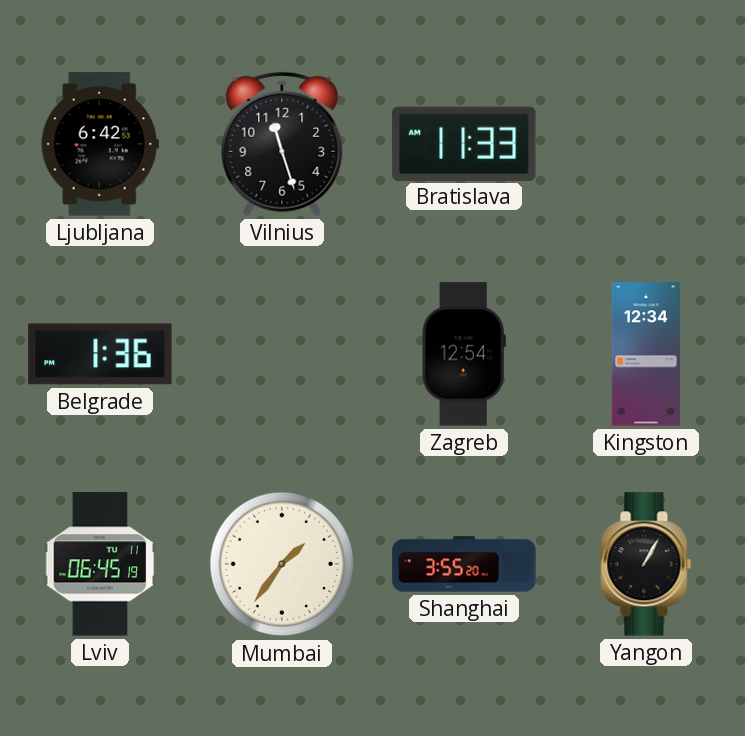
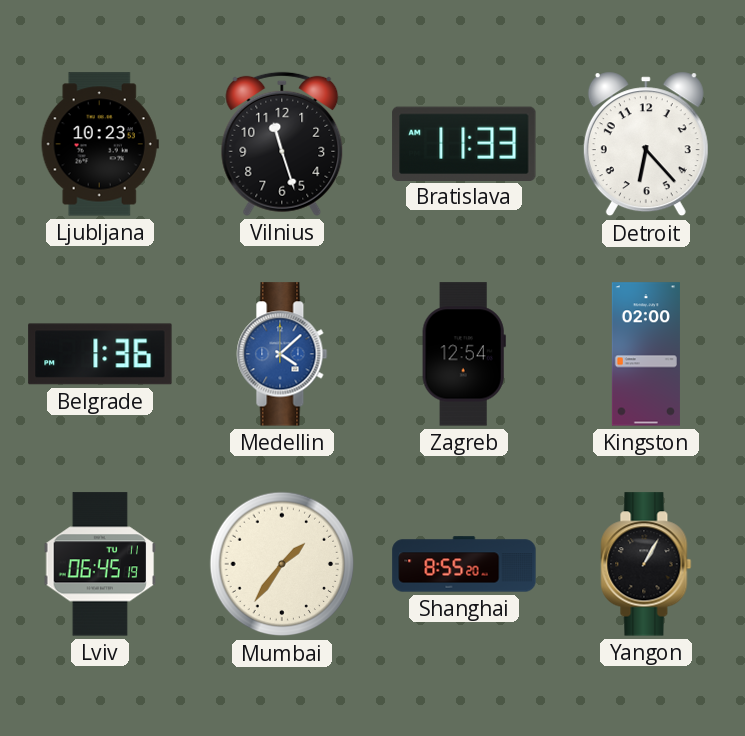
Ljubljana: 6:42 -> 10:23
Detroit: none -> 6:23
Medellin: none -> 4:08
Kingston: 12:34 -> 02:00
Shanghai: 3:55 -> 8:55
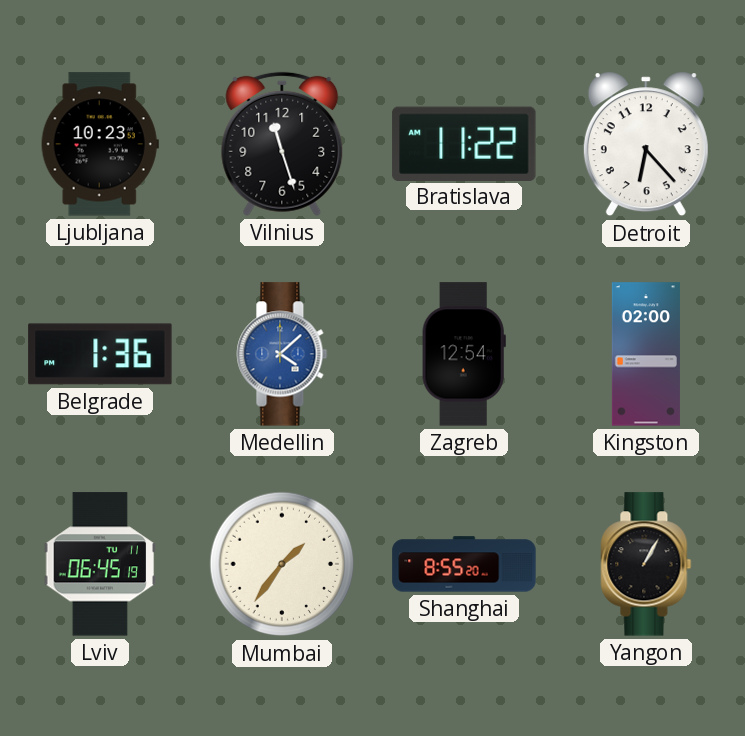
Bratislava: 11:33 -> 11:22
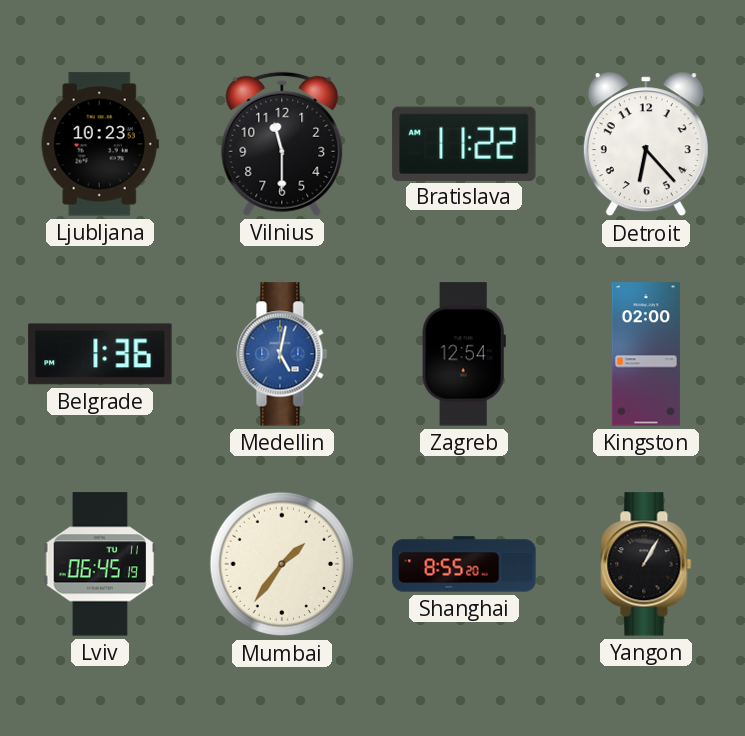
Vilnius: 11:27 -> 11:30
Medellin: 4:08 -> 5:02
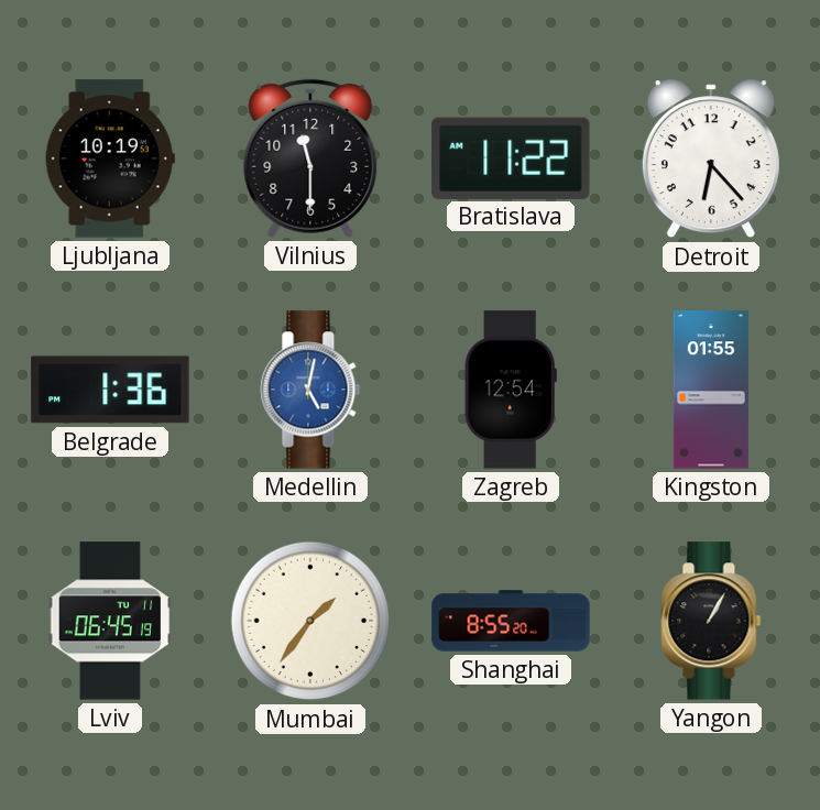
Ljubljana: 10:23 -> 10:19
Kingston: 02:00 -> 01:55
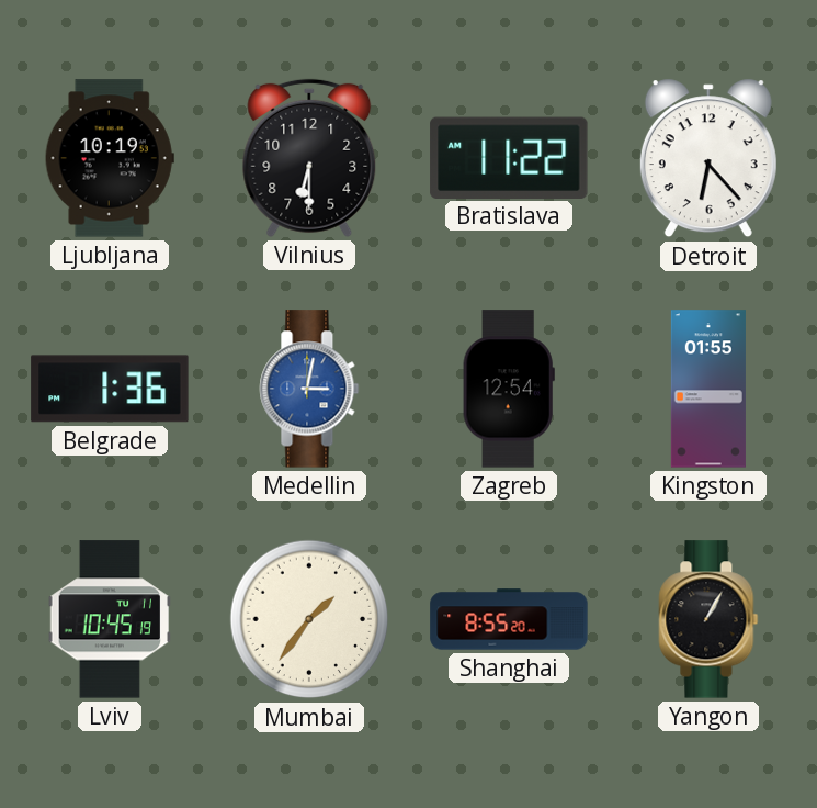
Vilnius: 11:30 -> 6:30
Medellin: 5:02 -> 3:02
Lviv: 06:45 -> 10:45
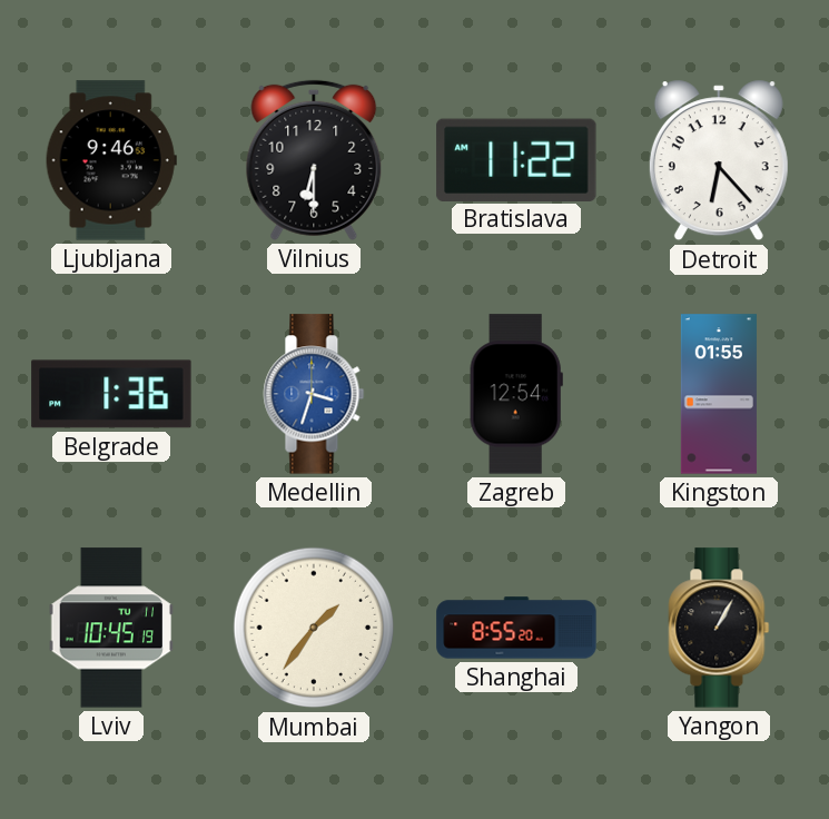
Ljubljana: 10:19 -> 9:46
Medellin: 3:02 -> 3:33
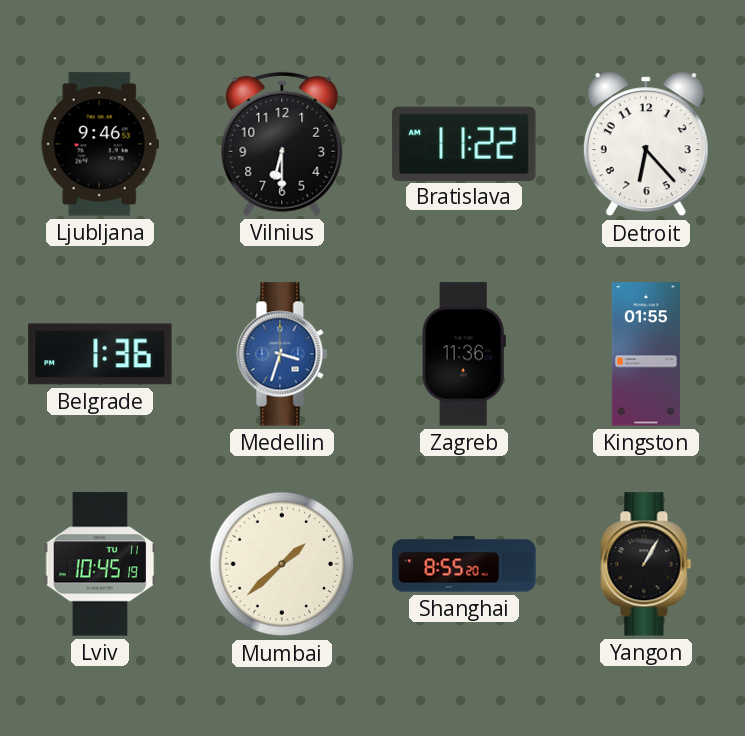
Zagreb: 12:54 -> 11:36
Mumbai: 1:36 -> 1:38
